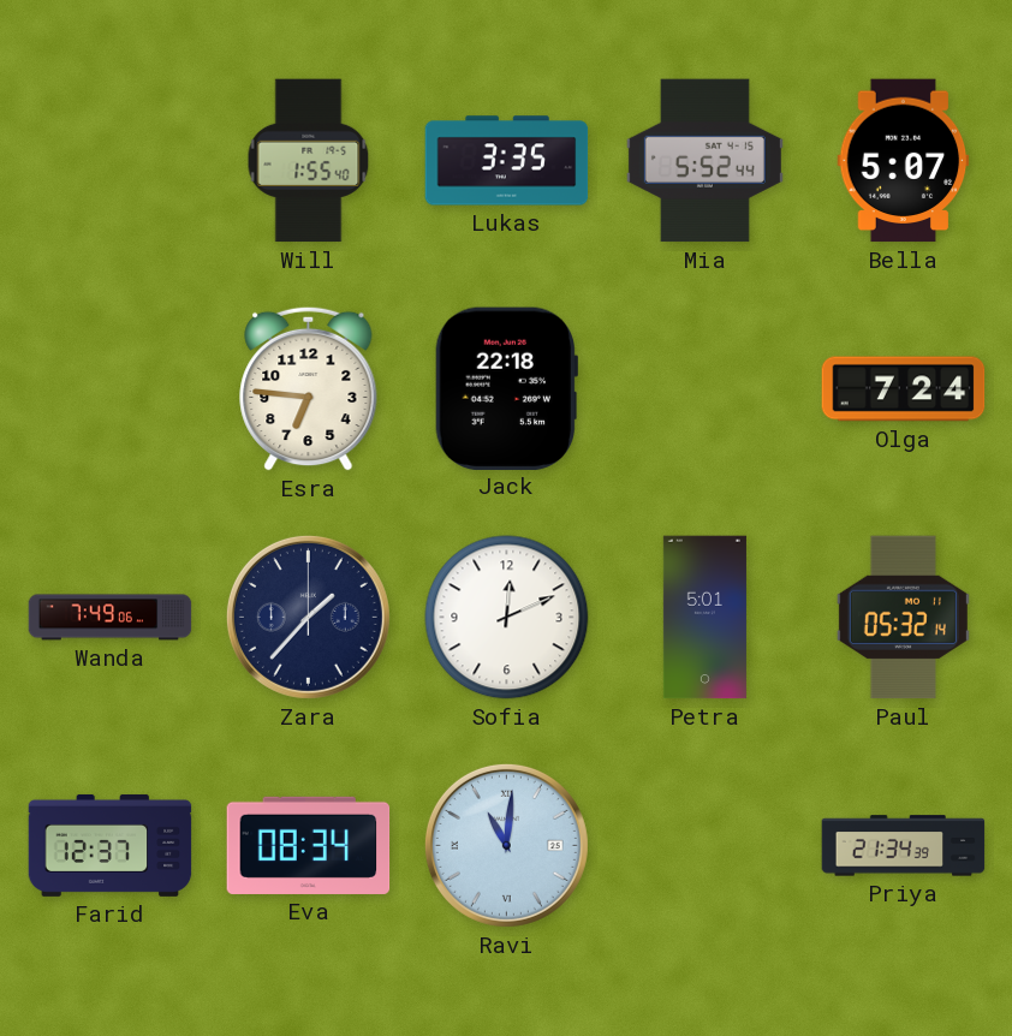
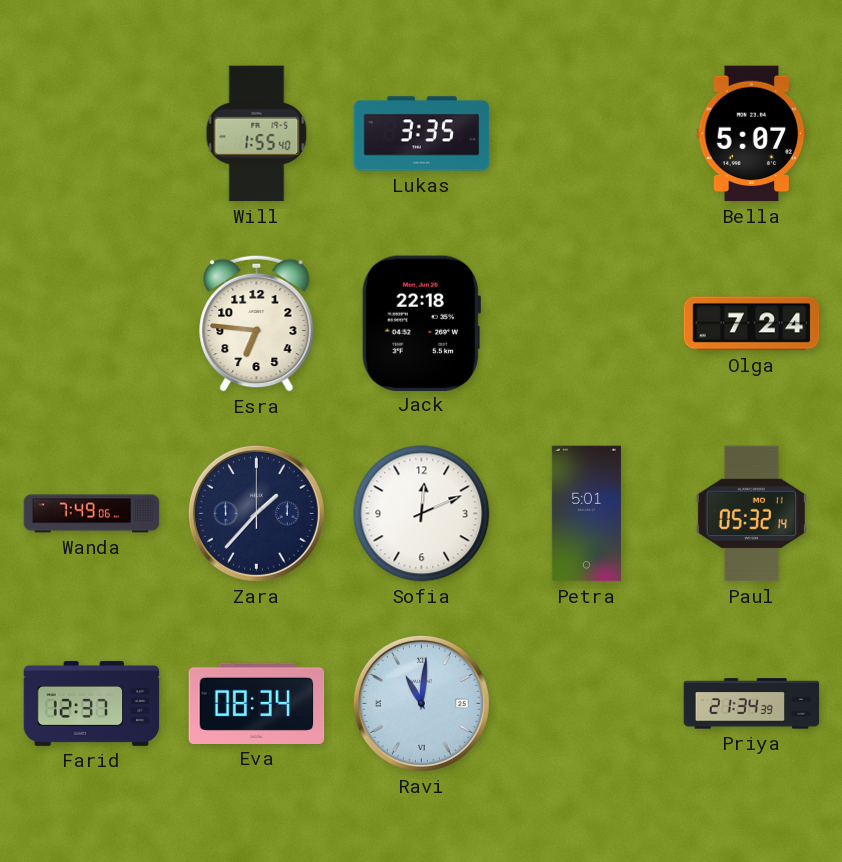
Mia: 5:52 -> none
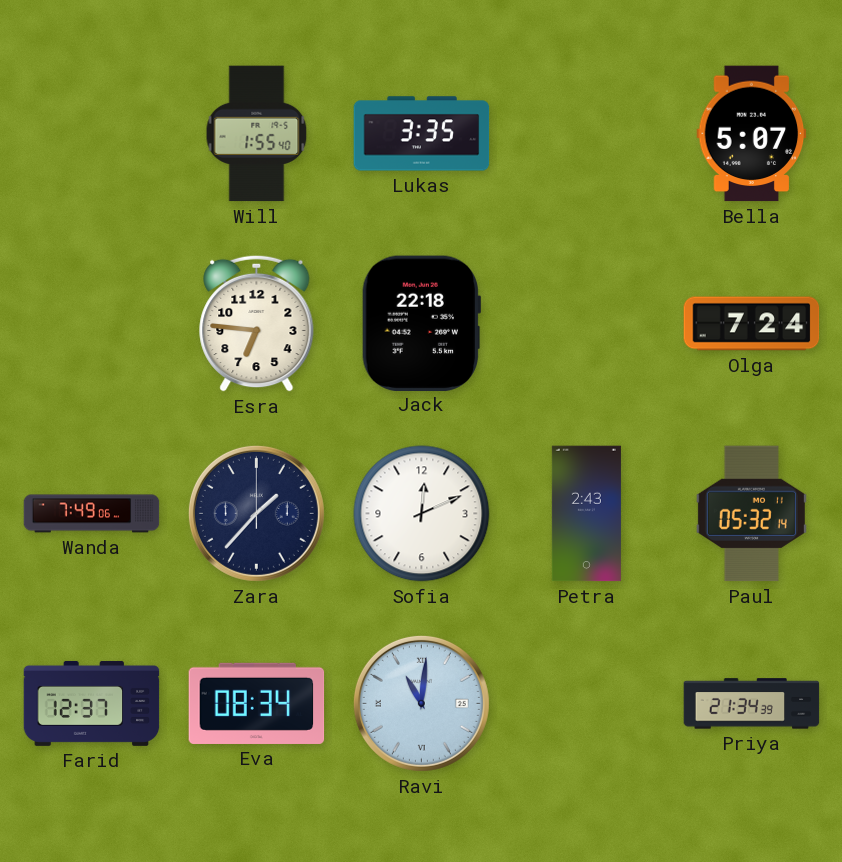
Petra: 5:01 -> 2:43
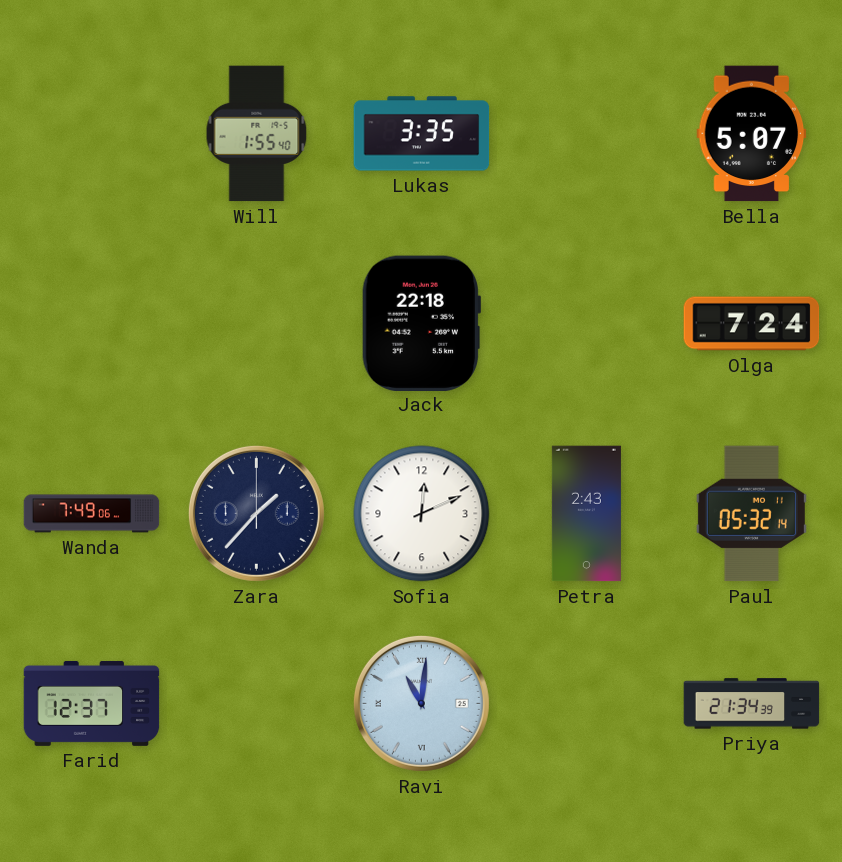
Esra: 6:46 -> none
Eva: 08:34 -> none
